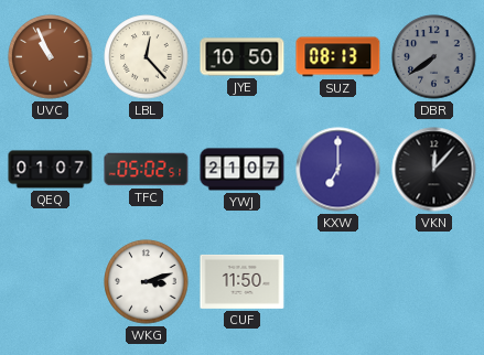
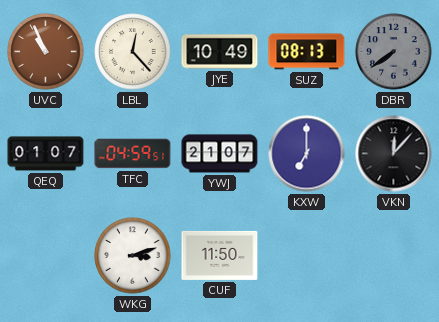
JYE: 10:50 -> 10:49
TFC: 05:02 -> 04:59
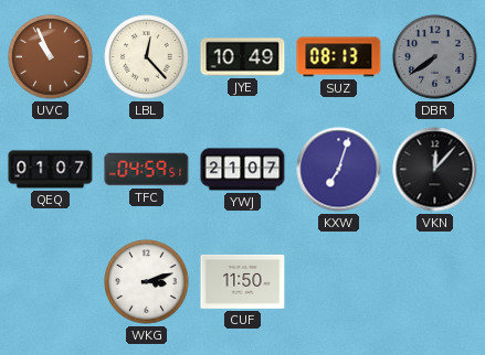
KXW: 7:00 -> 7:03
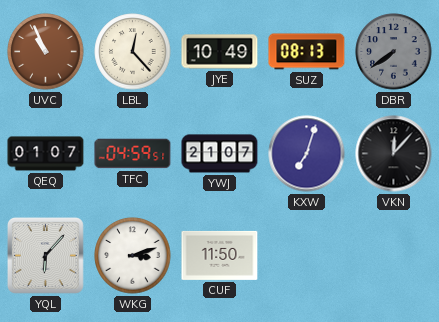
YQL: none -> 6:07
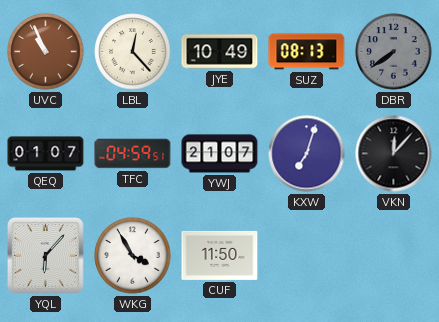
WKG: 3:12 -> 3:55
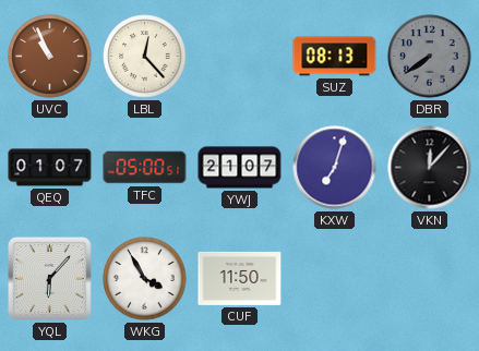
JYE: 10:49 -> none
TFC: 04:59 -> 05:00
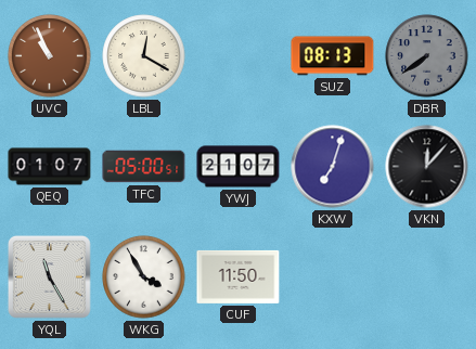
LBL: 12:23 -> 12:20
YQL: 6:07 -> 11:25
